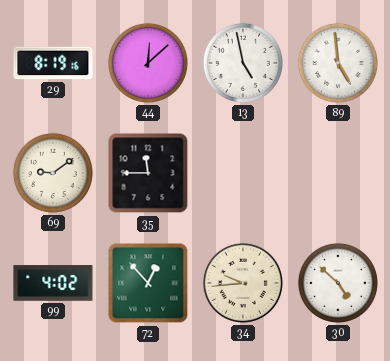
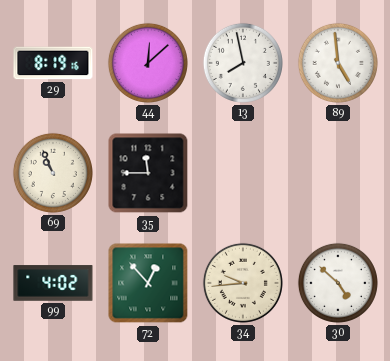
13: 4:58 -> 7:58
69: 9:09 -> 10:56
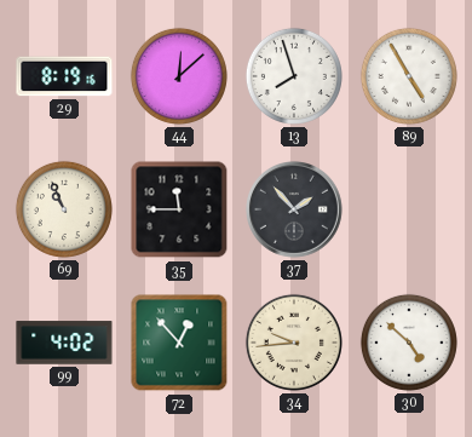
13: 7:58 -> 7:57
89: 4:59 -> 4:55
37: none -> 1:53
